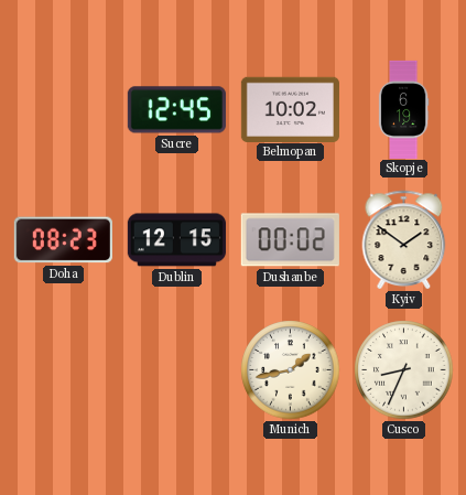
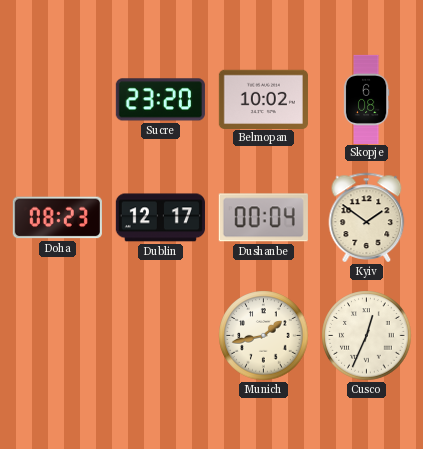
Sucre: 12:45 -> 23:20
Skopje: 6:19 -> 6:08
Dublin: 12:15 -> 12:17
Dushanbe: 00:02 -> 00:04
Cusco: 8:34 -> 12:34
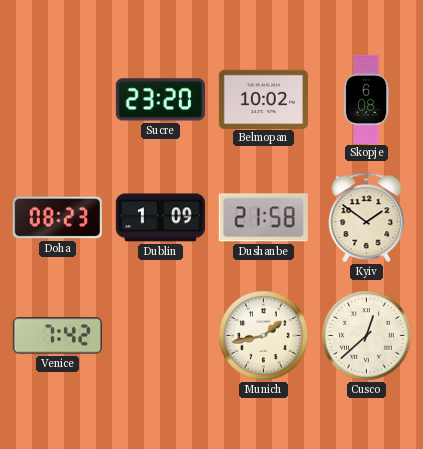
Dublin: 12:17 -> 1:09
Dushanbe: 00:04 -> 21:58
Venice: none -> 7:42
Cusco: 12:34 -> 12:38
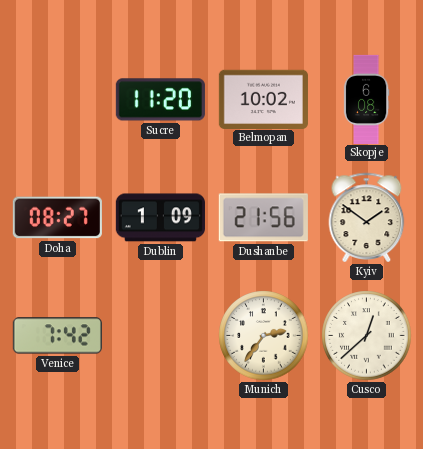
Sucre: 23:20 -> 11:20
Doha: 08:23 -> 08:27
Dushanbe: 21:58 -> 21:56
Munich: 1:43 -> 2:36
